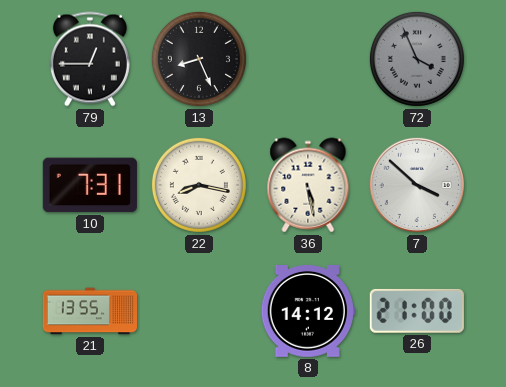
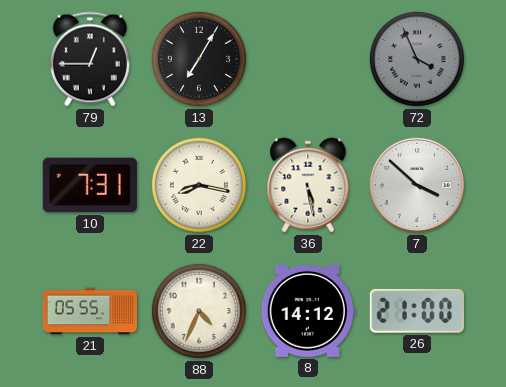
13: 8:26 -> 7:05
21: 13:55 -> 05:55
88: none -> 4:34
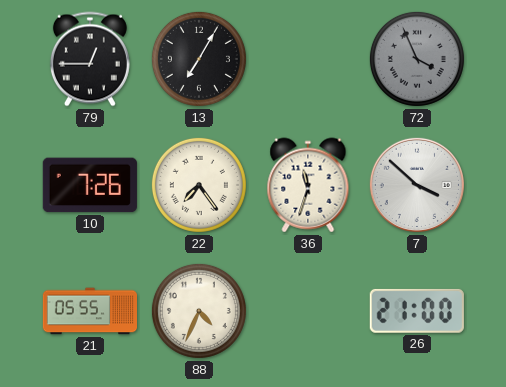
10: 7:31 -> 7:26
22: 8:17 -> 7:24
36: 5:28 -> 11:33
8: 14:12 -> none
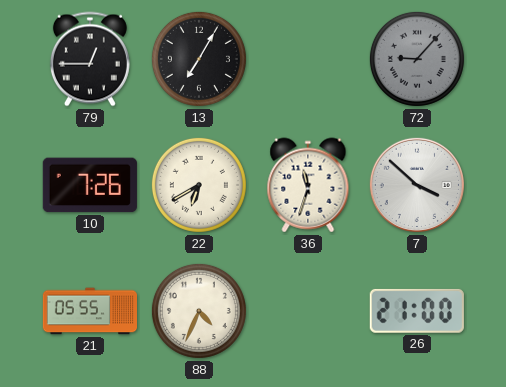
72: 3:56 -> 9:07
22: 7:24 -> 6:40
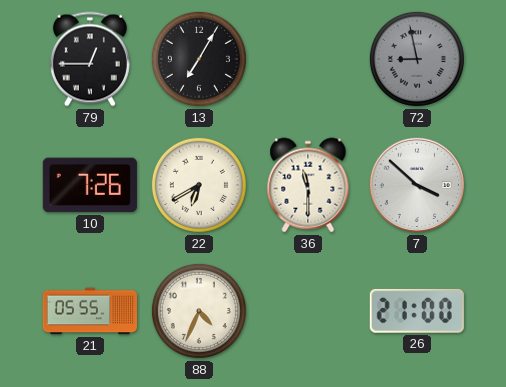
72: 9:07 -> 8:58
36: 11:33 -> 11:30
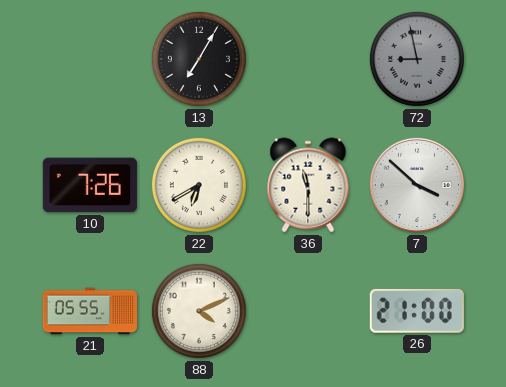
79: 12:45 -> none
88: 4:34 -> 4:11
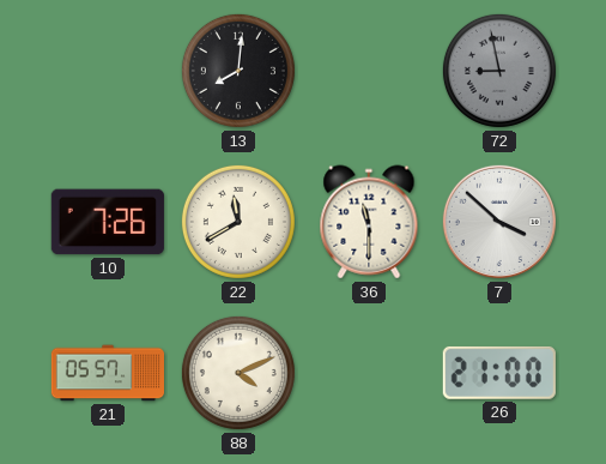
13: 7:05 -> 8:01
22: 6:40 -> 11:40
21: 05:55 -> 05:57
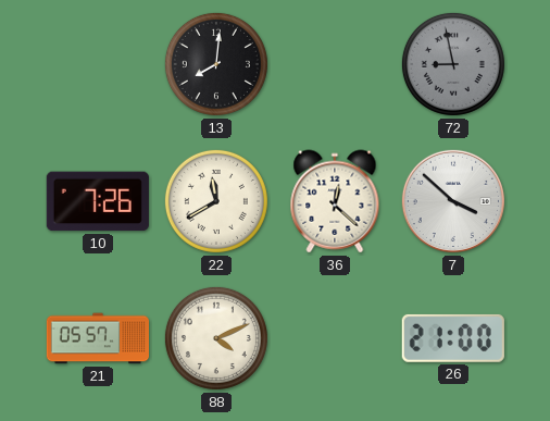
36: 11:30 -> 12:22
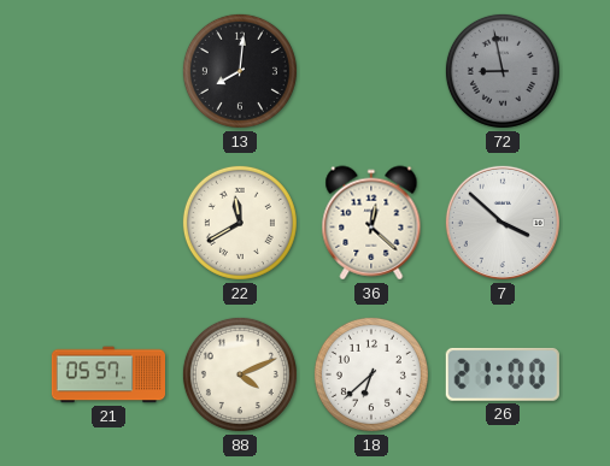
10: 7:26 -> none
18: none -> 6:38
